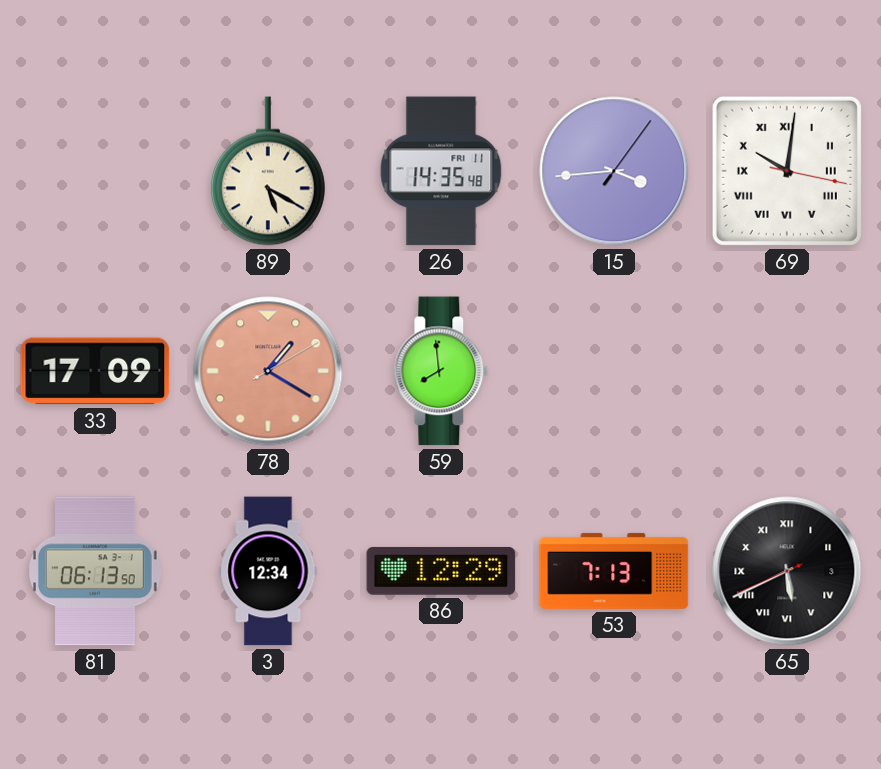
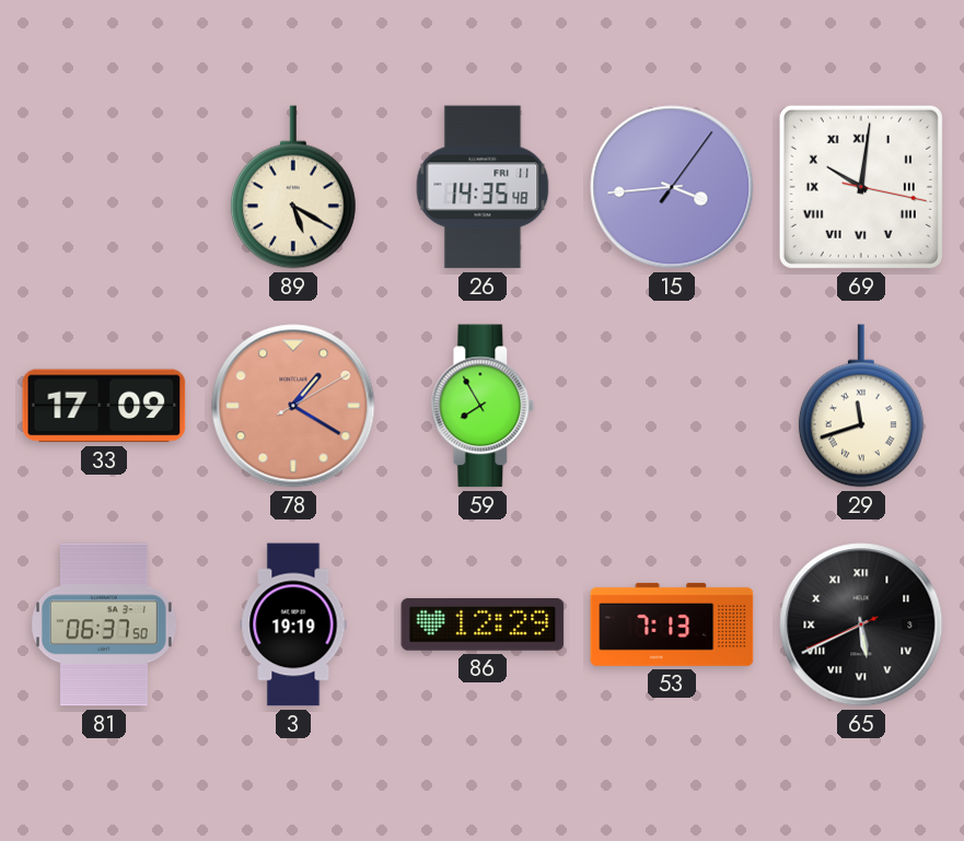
59: 7:59 -> 7:55
29: none -> 11:42
81: 06:13 -> 06:37
3: 12:34 -> 19:19
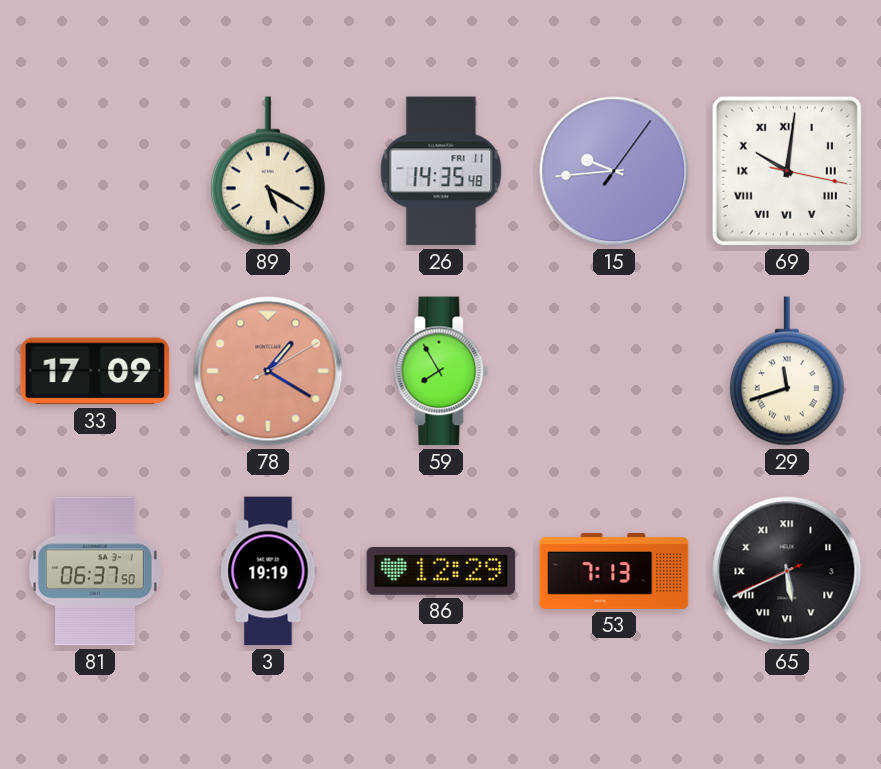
15: 3:44 -> 9:44
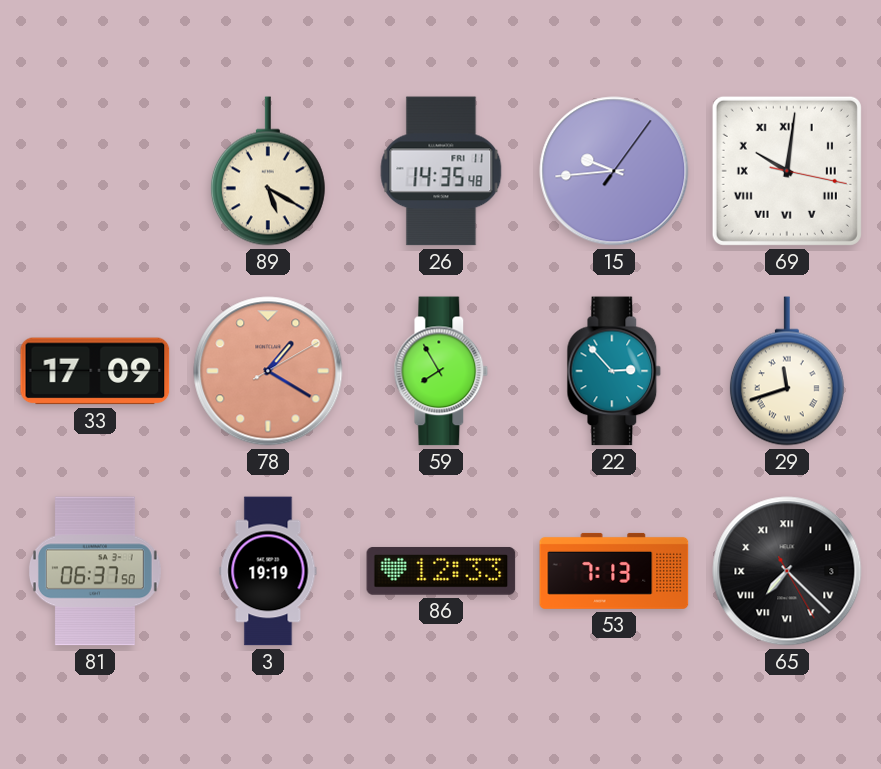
22: none -> 2:53
86: 12:29 -> 12:33
65: 5:40 -> 7:22
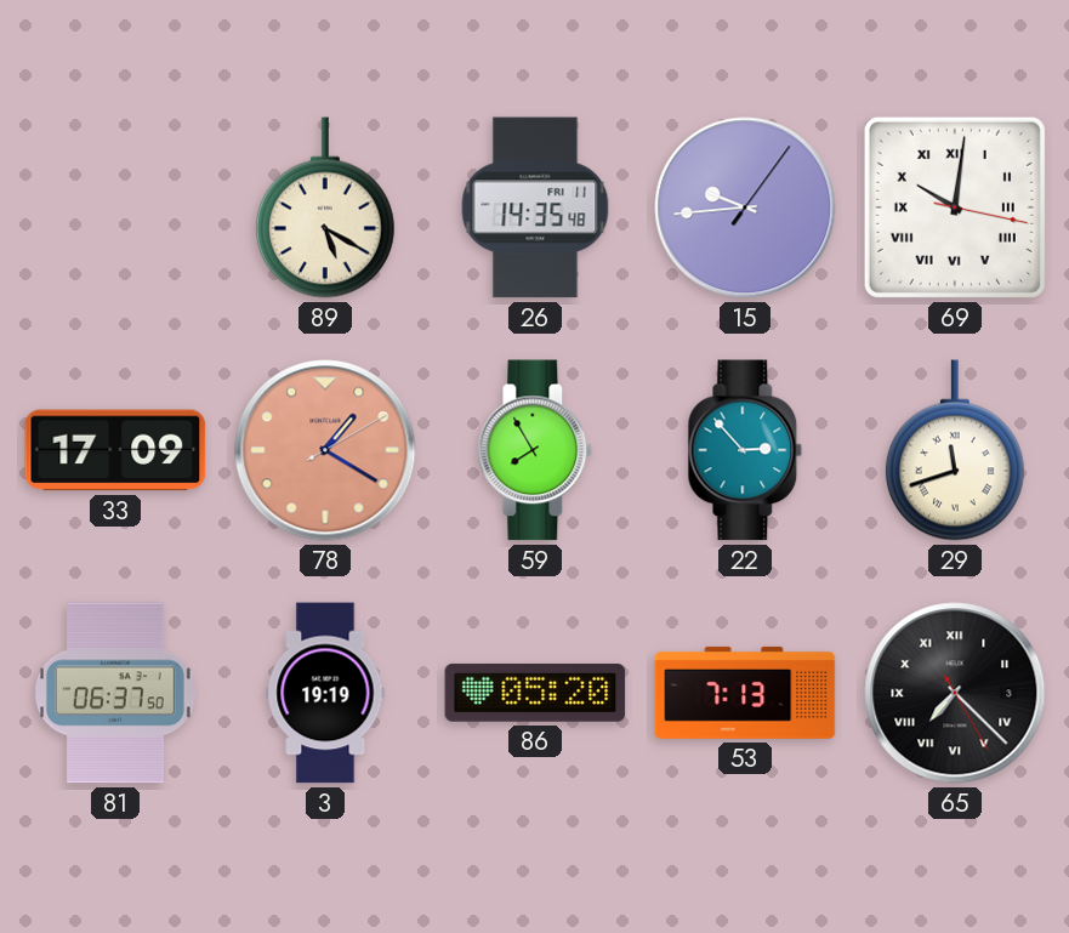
86: 12:33 -> 05:20
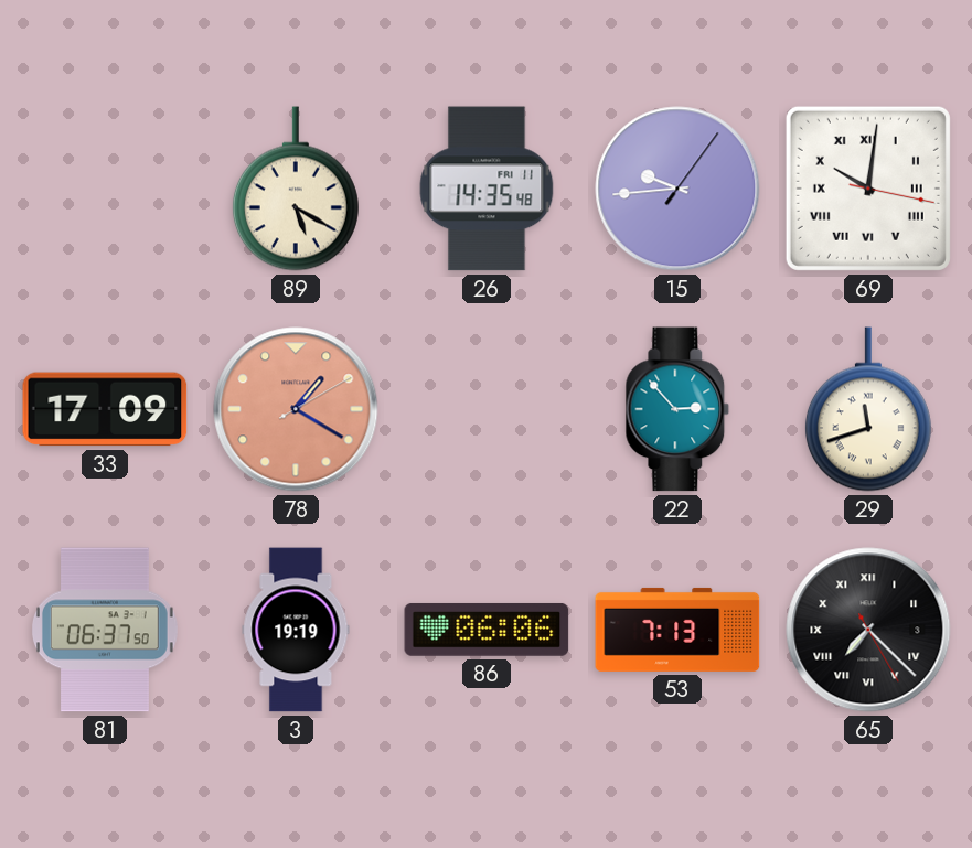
59: 7:55 -> none
86: 05:20 -> 06:06
